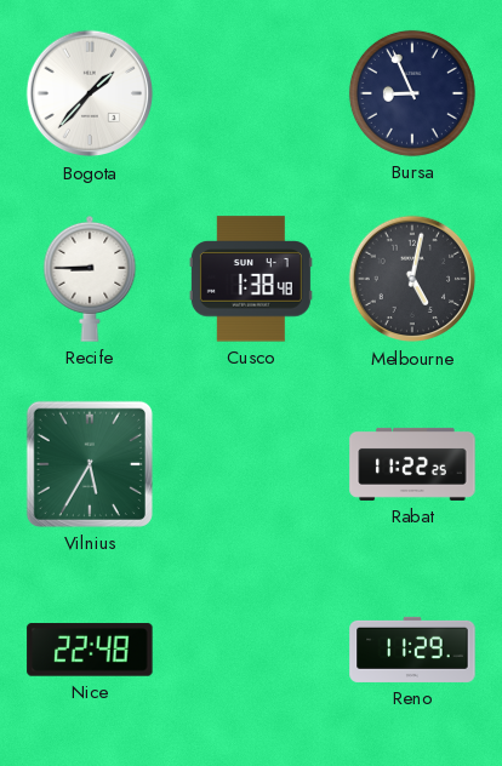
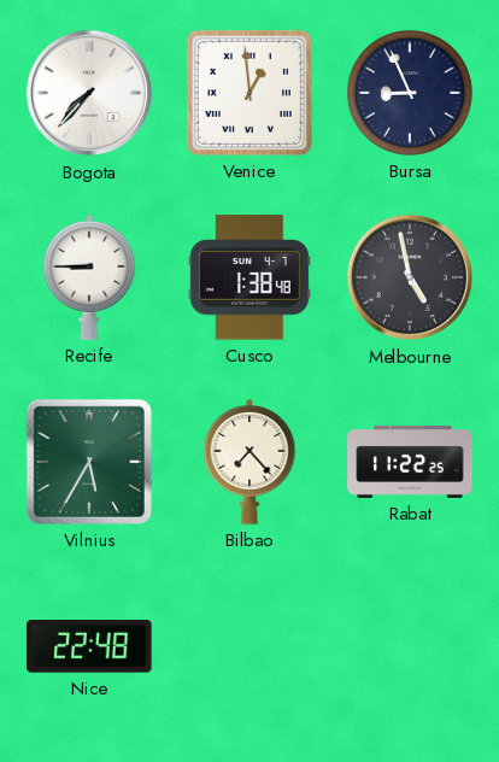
Bogota: 1:37 -> 7:37
Venice: none -> 12:59
Melbourne: 5:02 -> 4:58
Bilbao: none -> 7:23
Reno: 11:29 -> none
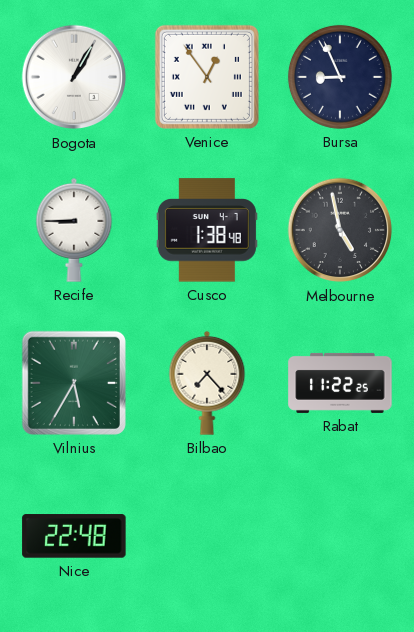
Bogota: 7:37 -> 1:05
Venice: 12:59 -> 12:54
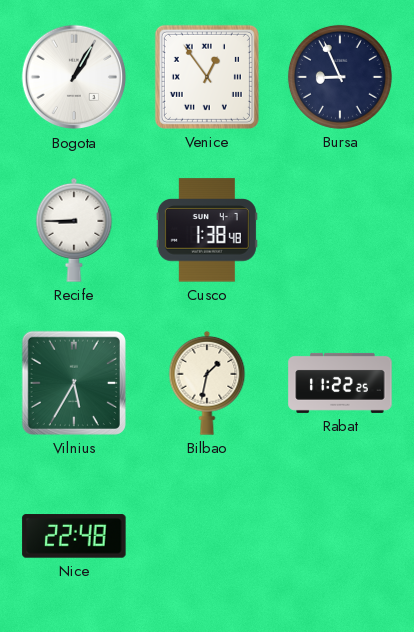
Melbourne: 4:58 -> none
Bilbao: 7:23 -> 1:32
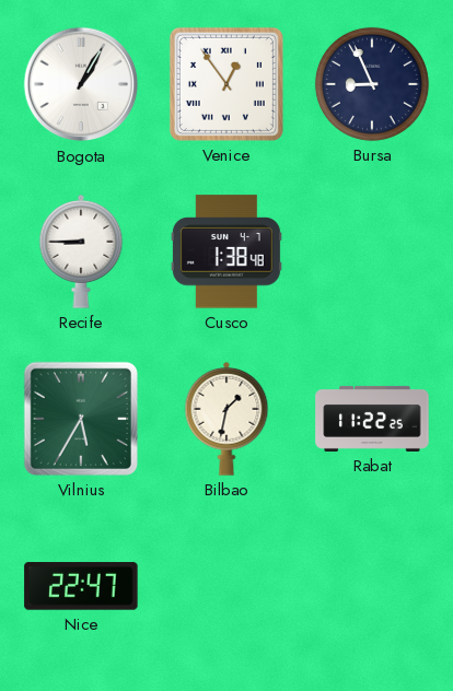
Nice: 22:48 -> 22:47
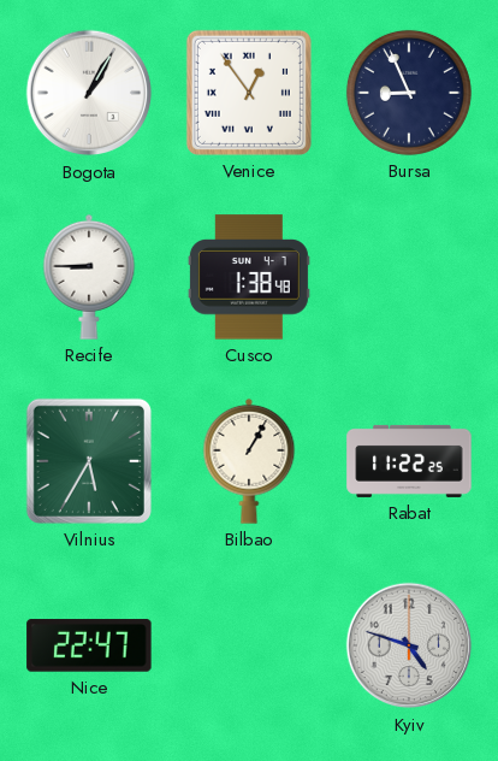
Bilbao: 1:32 -> 1:05
Kyiv: none -> 4:48
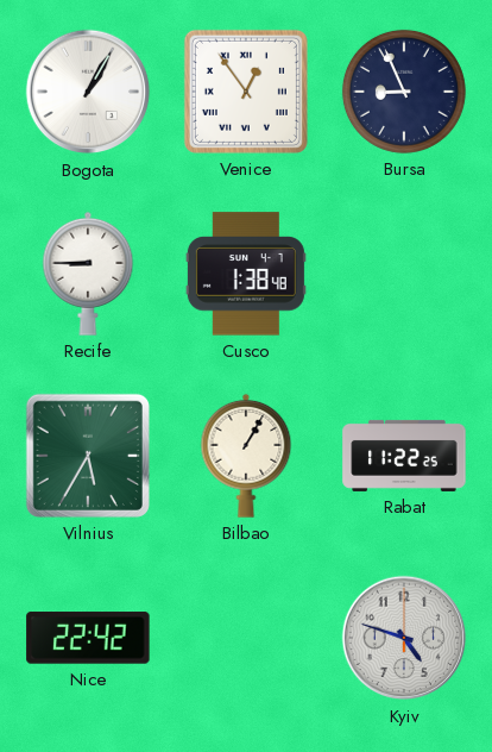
Nice: 22:47 -> 22:42
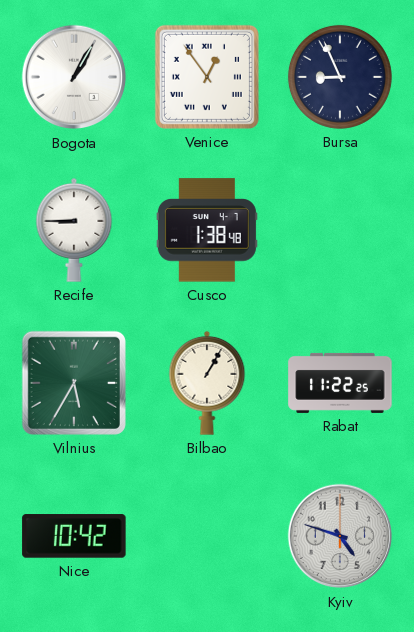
Nice: 22:42 -> 10:42
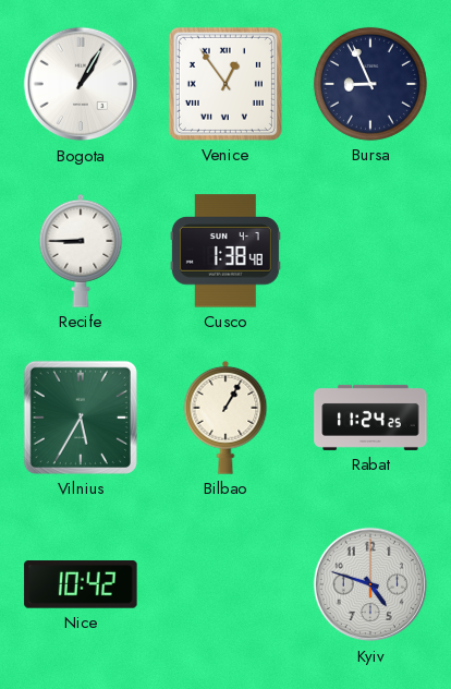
Rabat: 11:22 -> 11:24
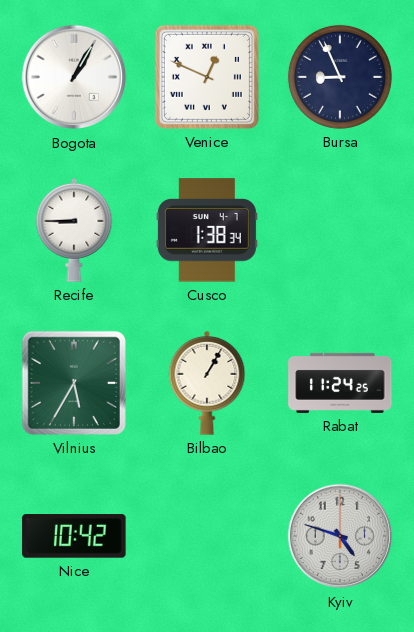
Venice: 12:54 -> 12:49
Cusco: 1:38:48 -> 1:38:34
